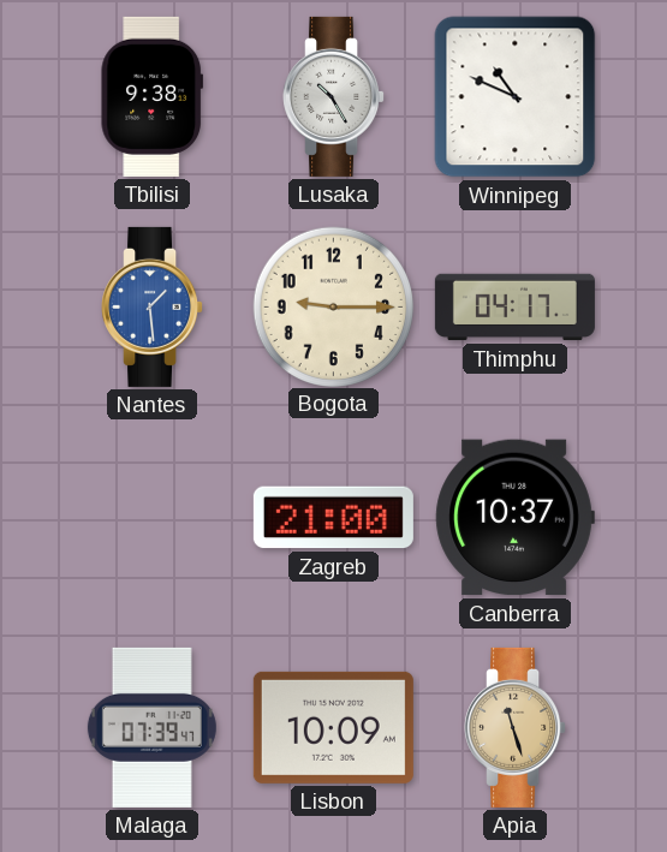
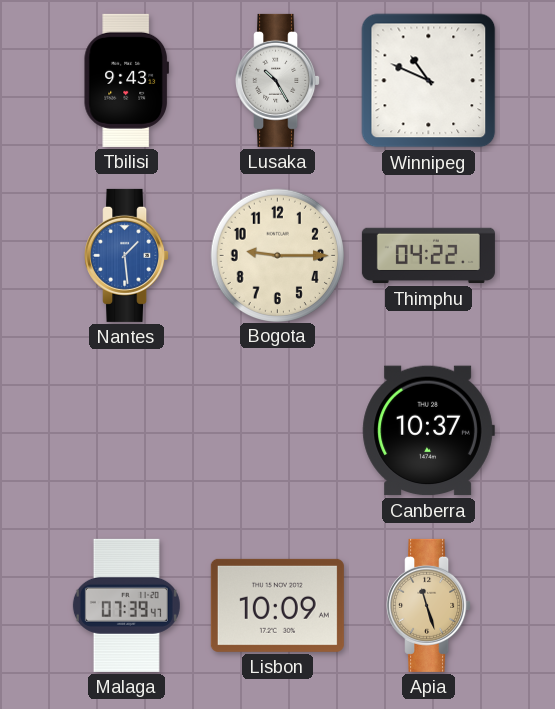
Tbilisi: 9:38 -> 9:43
Thimphu: 04:17 -> 04:22
Zagreb: 21:00 -> none
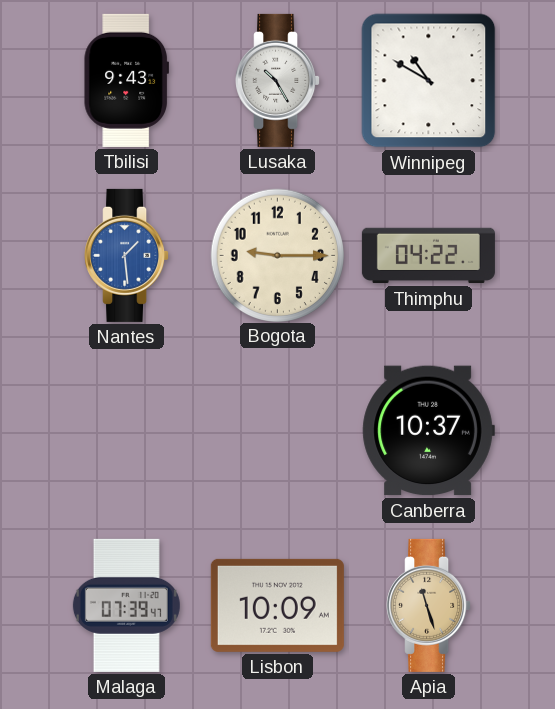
Winnipeg: 10:49 -> 10:50
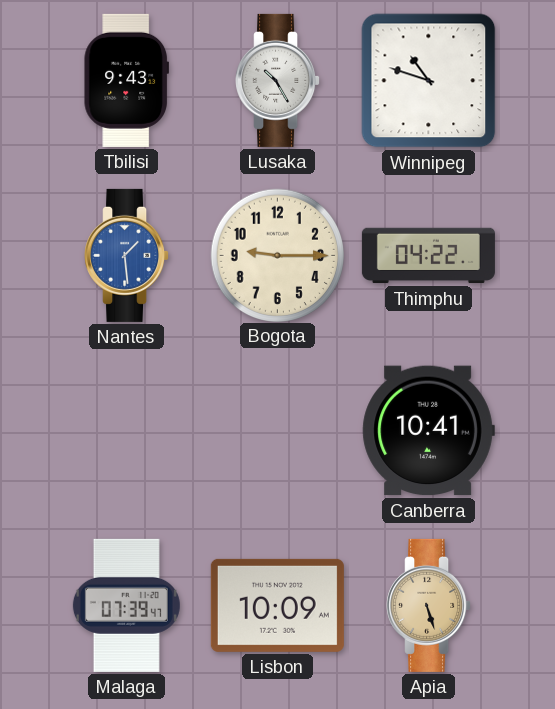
Winnipeg: 10:50 -> 10:48
Canberra: 10:37 -> 10:41
Apia: 11:27 -> 5:27
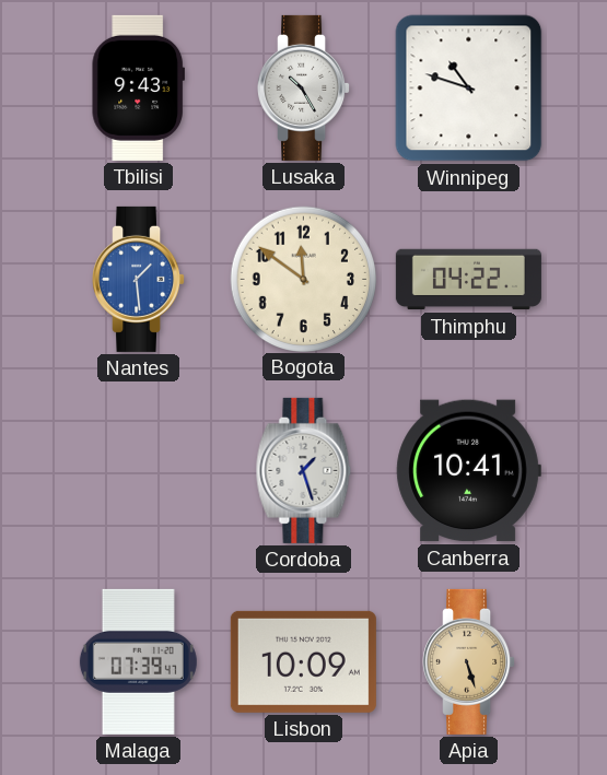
Bogota: 9:15 -> 11:51
Cordoba: none -> 1:27
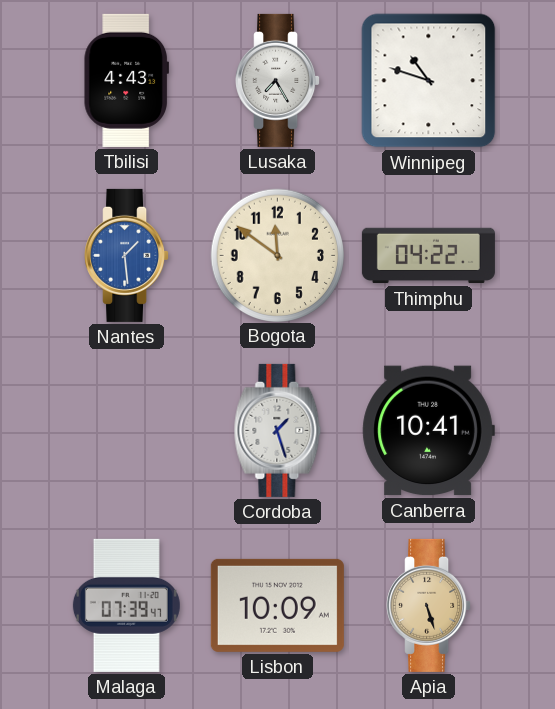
Tbilisi: 9:43 -> 4:43
Lusaka: 10:25 -> 7:25
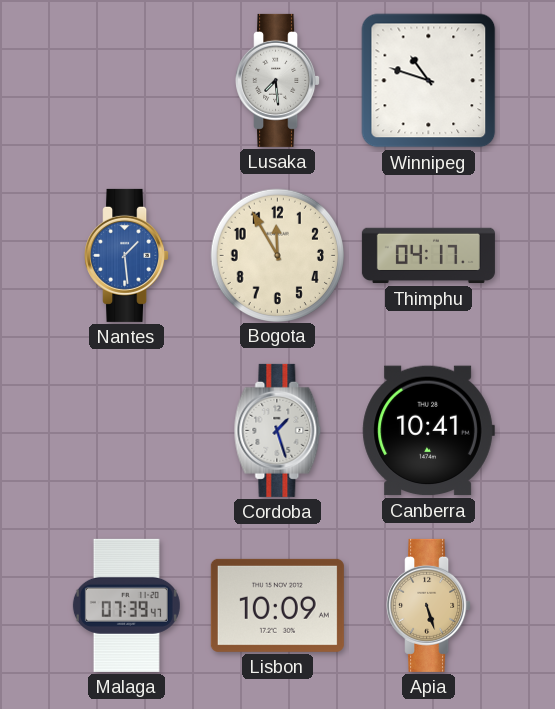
Tbilisi: 4:43 -> none
Lusaka: 7:25 -> 7:29
Bogota: 11:51 -> 11:55
Thimphu: 04:22 -> 04:17
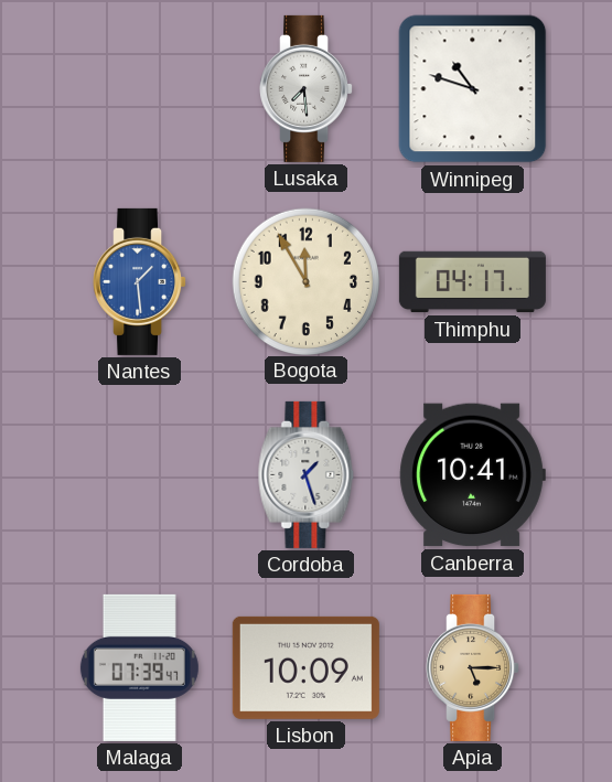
Apia: 5:27 -> 5:15
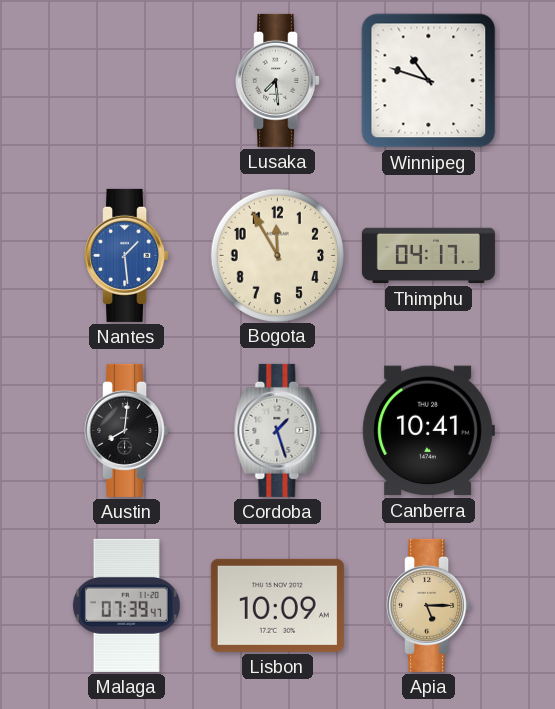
Austin: none -> 8:01
